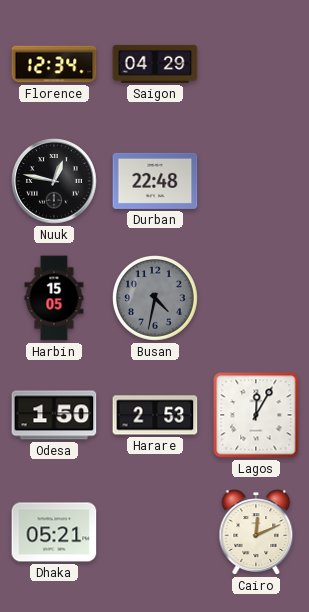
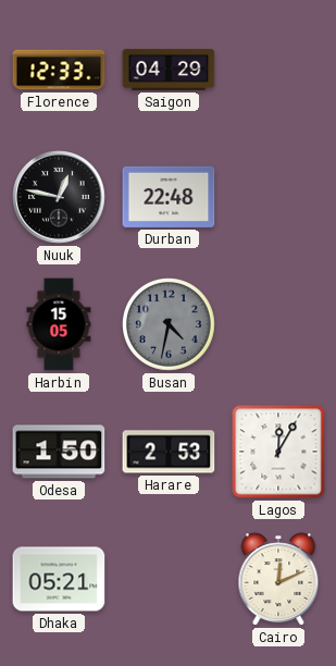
Florence: 12:34 -> 12:33
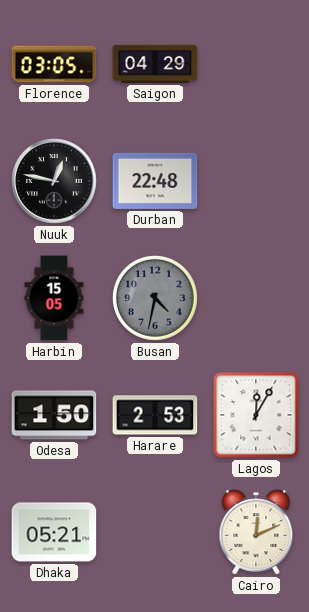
Florence: 12:33 -> 03:05
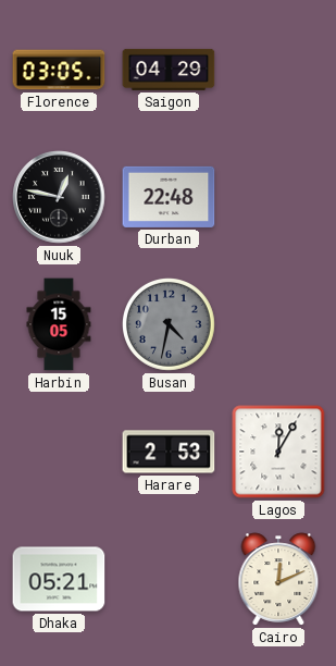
Odesa: 1:50 -> none
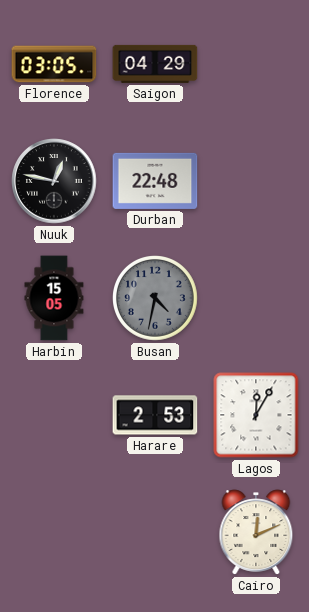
Dhaka: 05:21 -> none
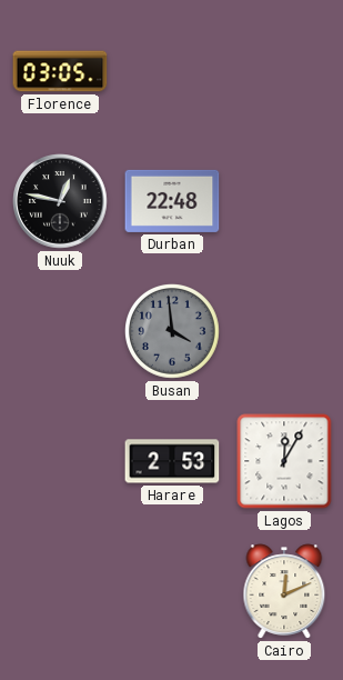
Saigon: 04:29 -> none
Harbin: 15:05 -> none
Busan: 4:32 -> 3:59
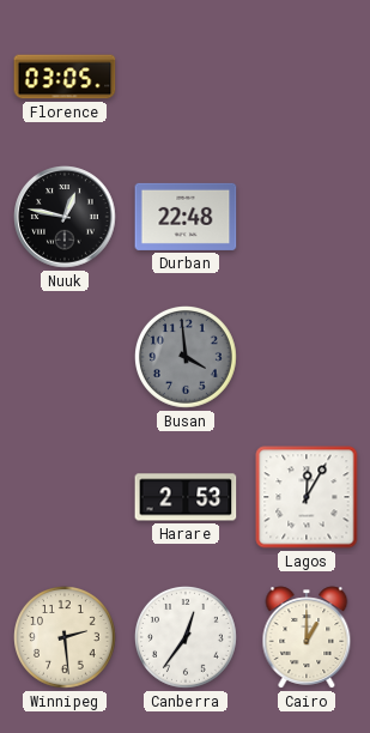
Winnipeg: none -> 2:29
Canberra: none -> 12:36
Cairo: 12:11 -> 1:00
